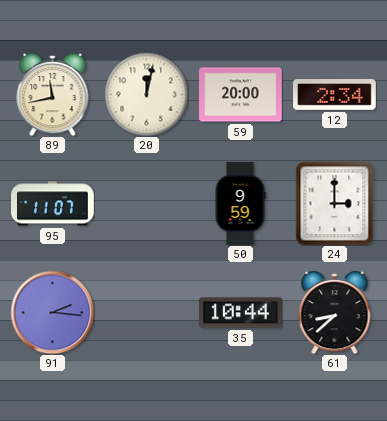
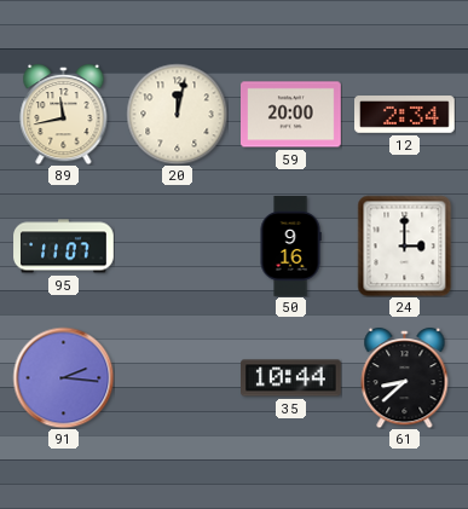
50: 9:59 -> 9:16
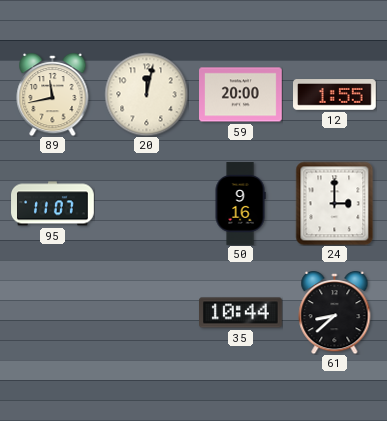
12: 2:34 -> 1:55
91: 2:16 -> none
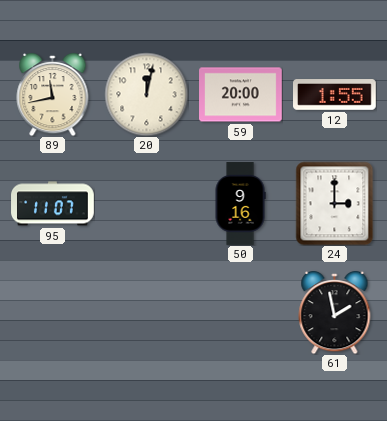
35: 10:44 -> none
61: 8:38 -> 1:58
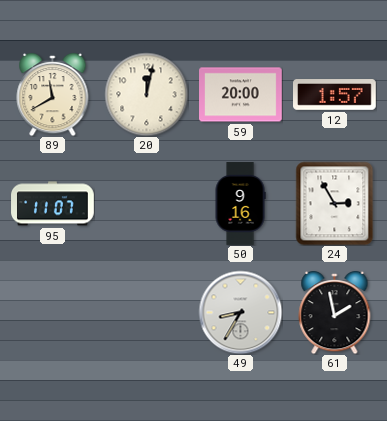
89: 11:43 -> 11:40
12: 1:55 -> 1:57
24: 3:00 -> 2:55
49: none -> 8:35
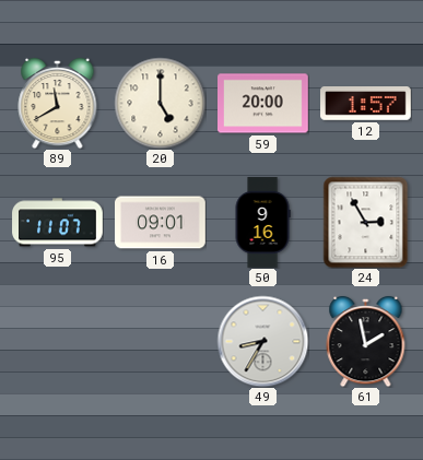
20: 12:02 -> 5:00
16: none -> 09:01
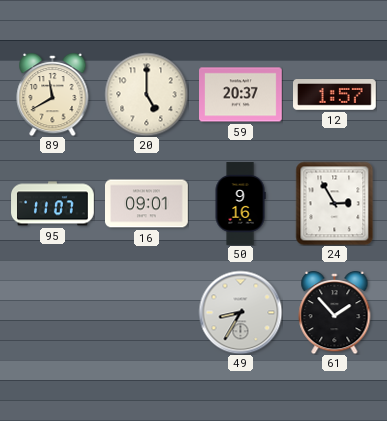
59: 20:00 -> 20:37
61: 1:58 -> 1:53
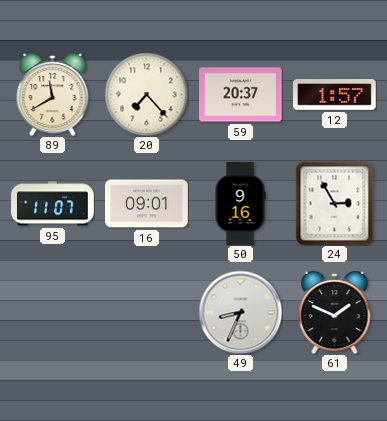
20: 5:00 -> 7:23
49: 8:35 -> 8:34
61: 1:53 -> 1:49
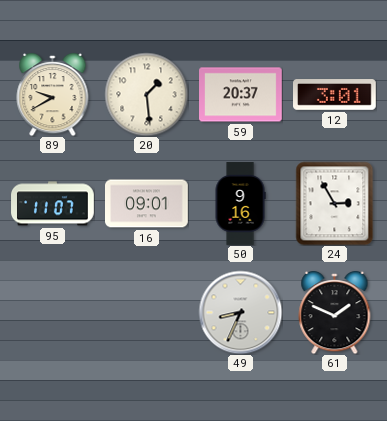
89: 11:40 -> 9:40
20: 7:23 -> 1:29
12: 1:57 -> 3:01
